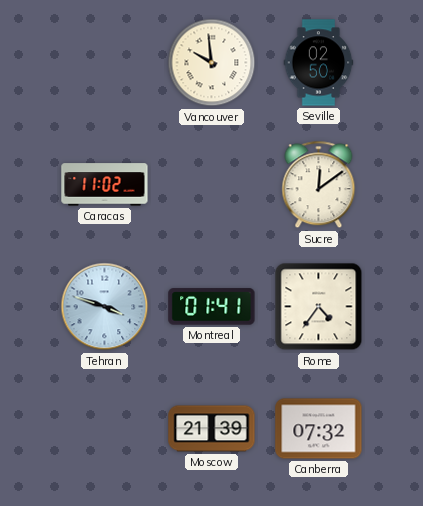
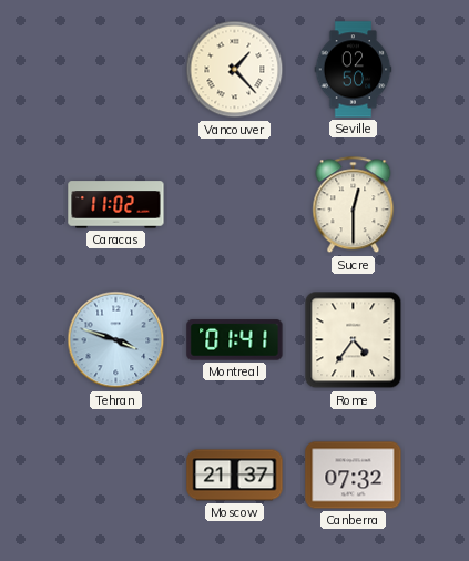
Vancouver: 9:59 -> 1:23
Sucre: 12:09 -> 12:30
Moscow: 21:39 -> 21:37
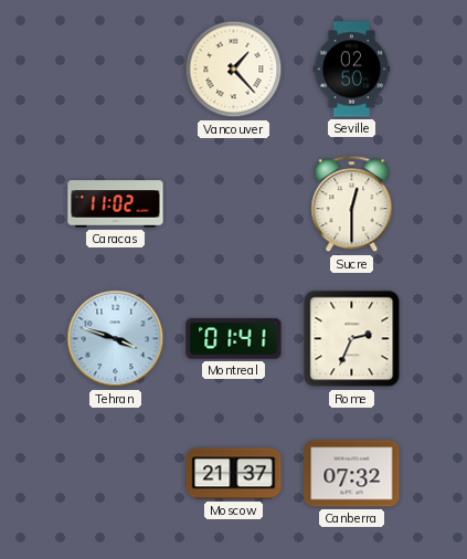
Rome: 4:36 -> 2:34
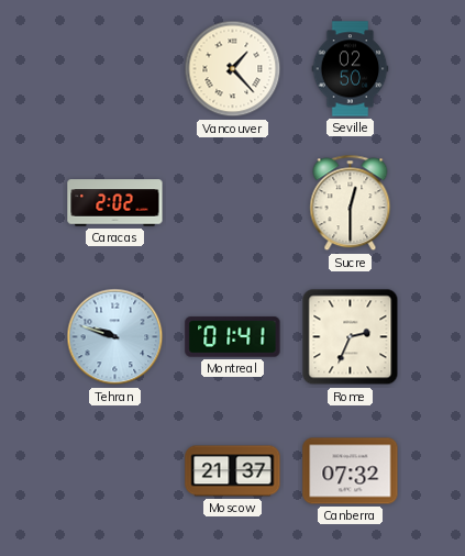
Caracas: 11:02 -> 2:02
Tehran: 3:48 -> 9:48
